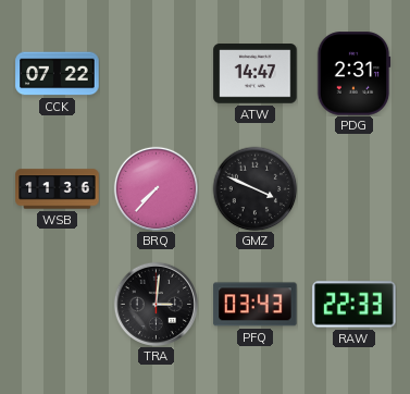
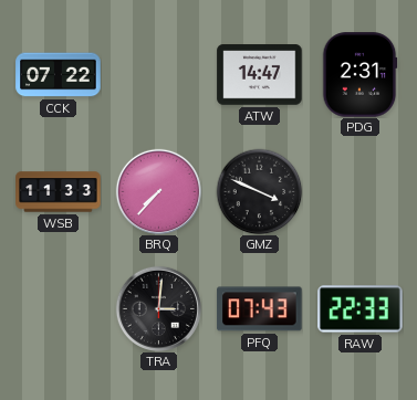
WSB: 11:36 -> 11:33
PFQ: 03:43 -> 07:43
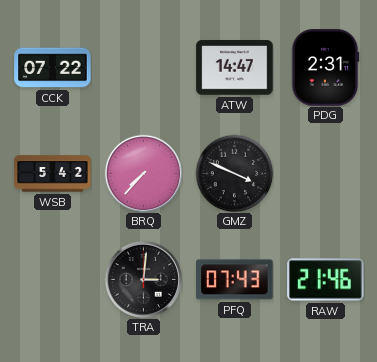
WSB: 11:33 -> 5:42
RAW: 22:33 -> 21:46
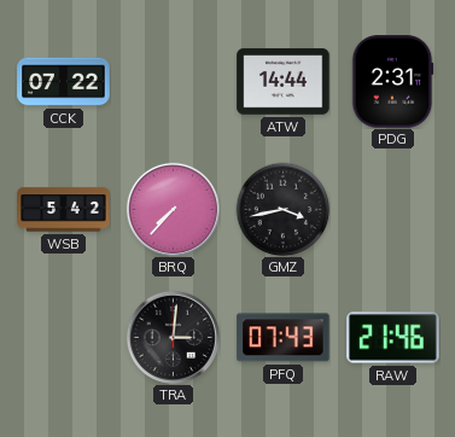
ATW: 14:47 -> 14:44
GMZ: 3:49 -> 3:43
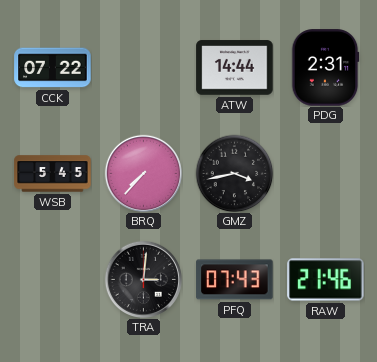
WSB: 5:42 -> 5:45
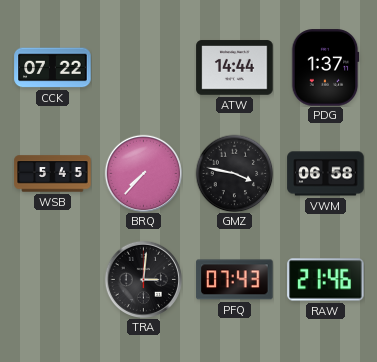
PDG: 2:31 -> 1:37
GMZ: 3:43 -> 3:47
VWM: none -> 06:58
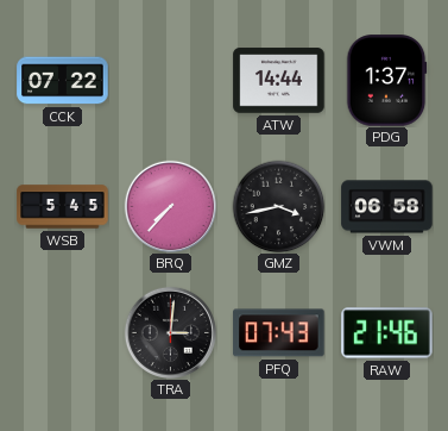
GMZ: 3:47 -> 3:43
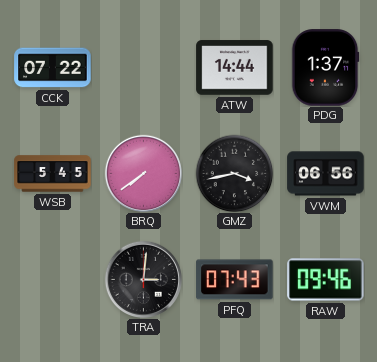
BRQ: 7:37 -> 7:39
VWM: 06:58 -> 06:56
RAW: 21:46 -> 09:46
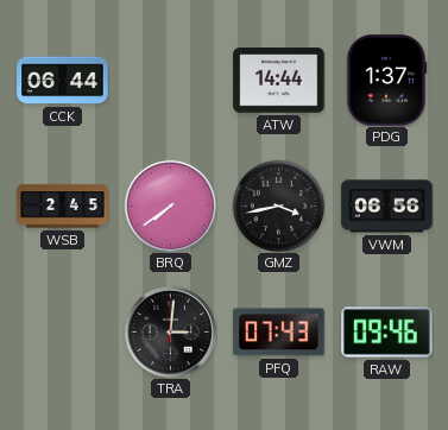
CCK: 07:22 -> 06:44
WSB: 5:45 -> 2:45
